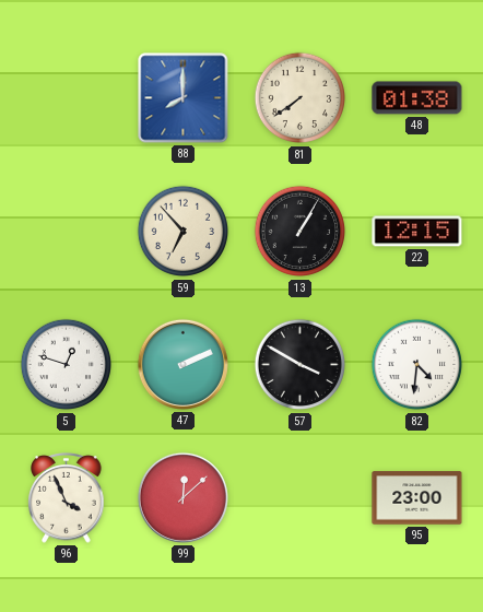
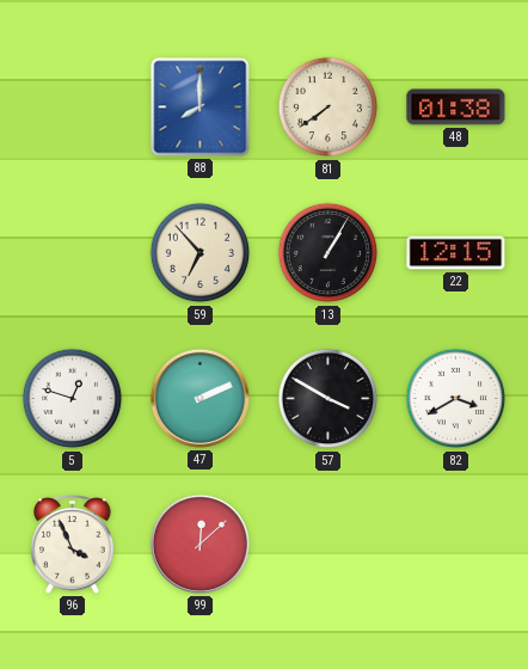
82: 4:31 -> 3:40
95: 23:00 -> none
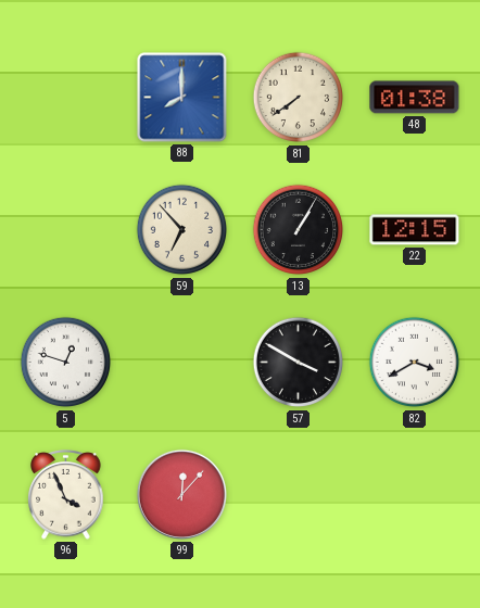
47: 2:11 -> none
99: 12:08 -> 12:07
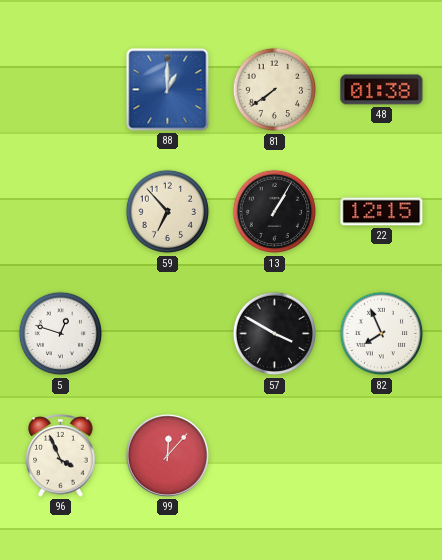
88: 8:00 -> 1:00
82: 3:40 -> 7:56
